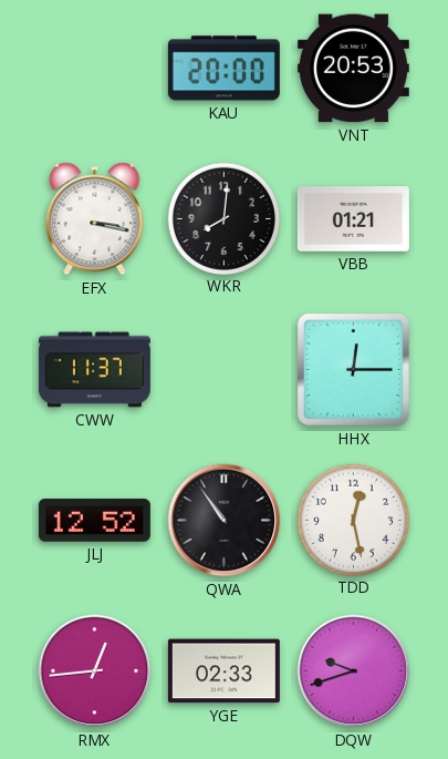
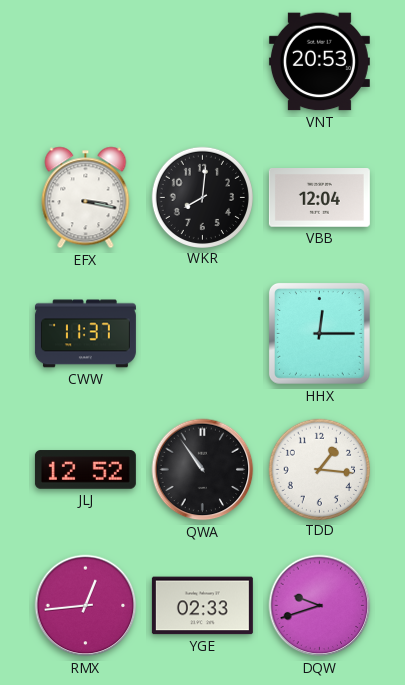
KAU: 20:00 -> none
VBB: 01:21 -> 12:04
TDD: 12:28 -> 1:16
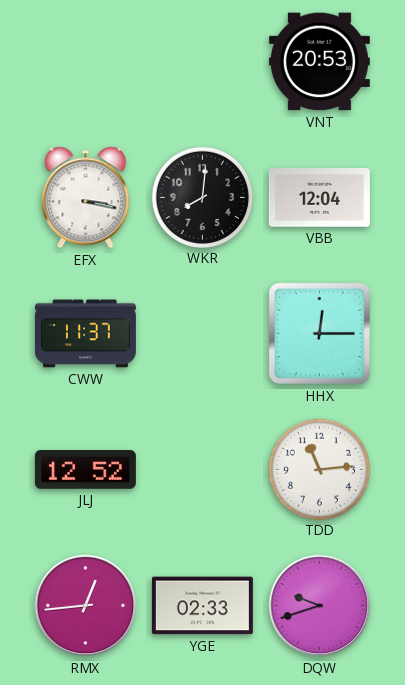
QWA: 10:54 -> none
TDD: 1:16 -> 11:14
